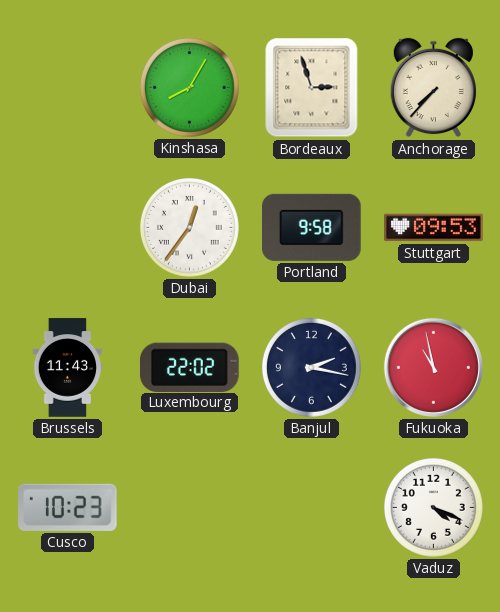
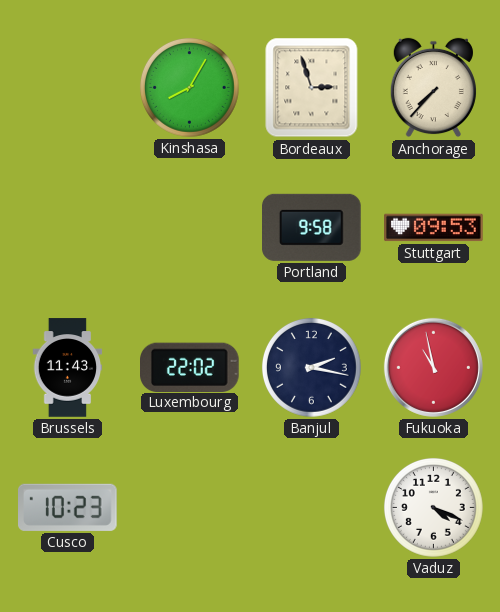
Dubai: 12:36 -> none
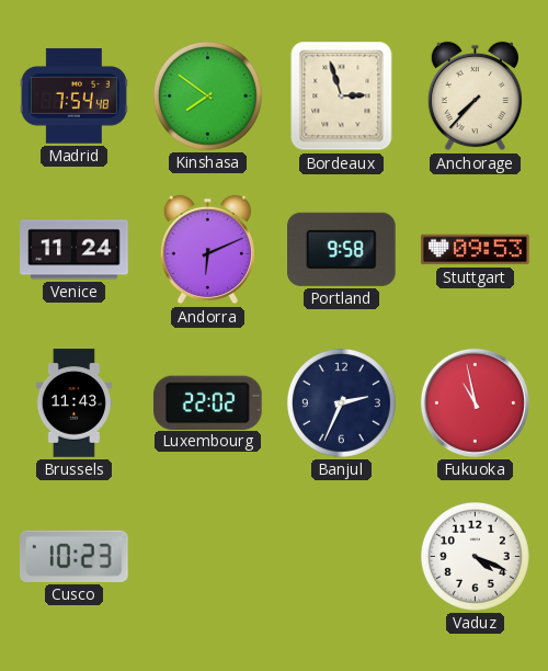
Madrid: none -> 7:54
Kinshasa: 8:05 -> 7:51
Venice: none -> 11:24
Andorra: none -> 6:11
Banjul: 2:17 -> 2:34
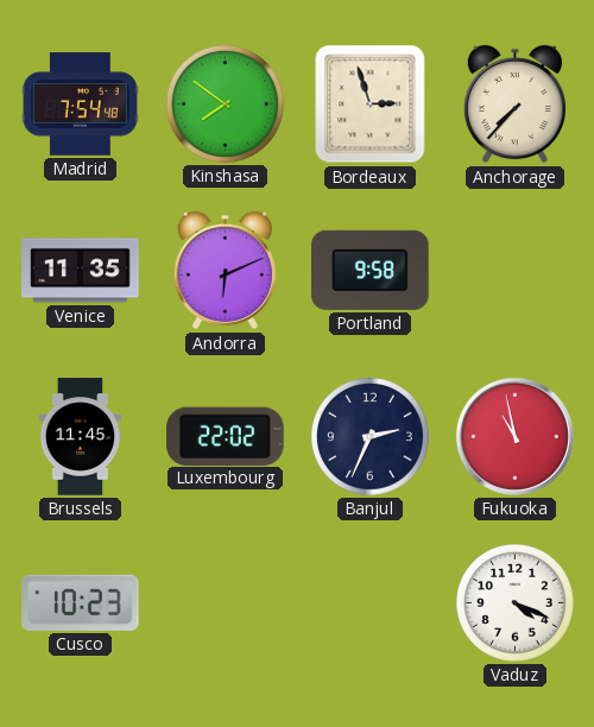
Venice: 11:24 -> 11:35
Stuttgart: 09:53 -> none
Brussels: 11:43 -> 11:45
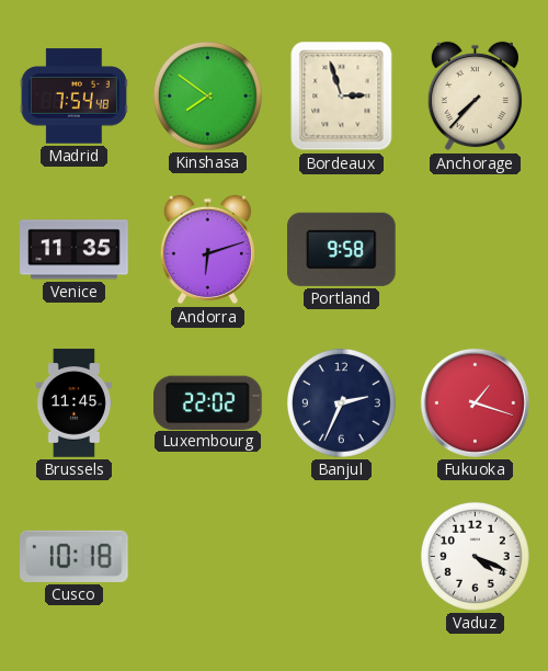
Andorra: 6:11 -> 6:12
Fukuoka: 10:58 -> 1:18
Cusco: 10:23 -> 10:18
